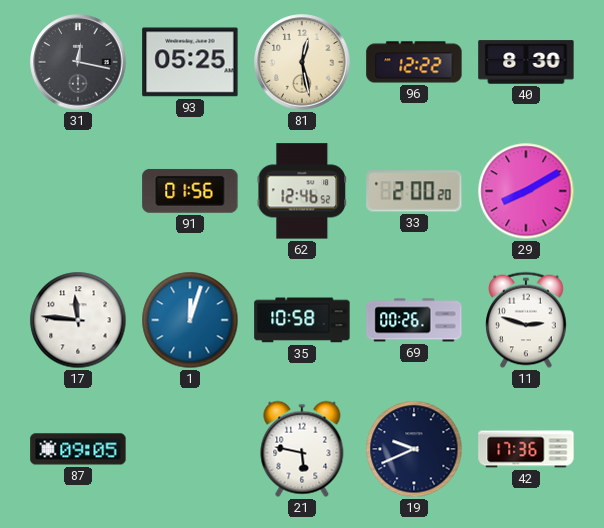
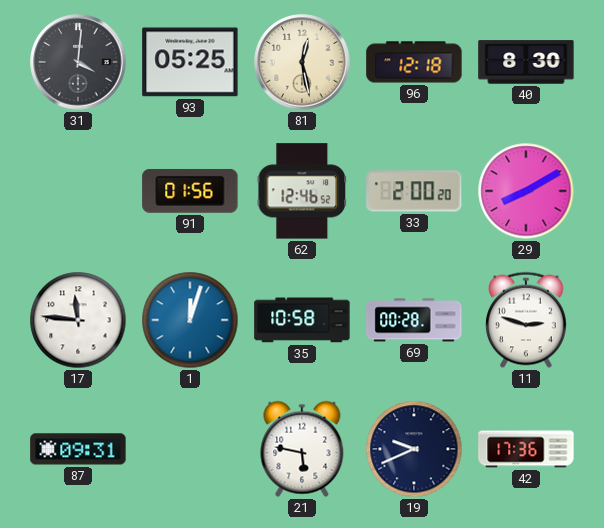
31: 12:17 -> 4:01
96: 12:22 -> 12:18
69: 00:26 -> 00:28
87: 09:05 -> 09:31
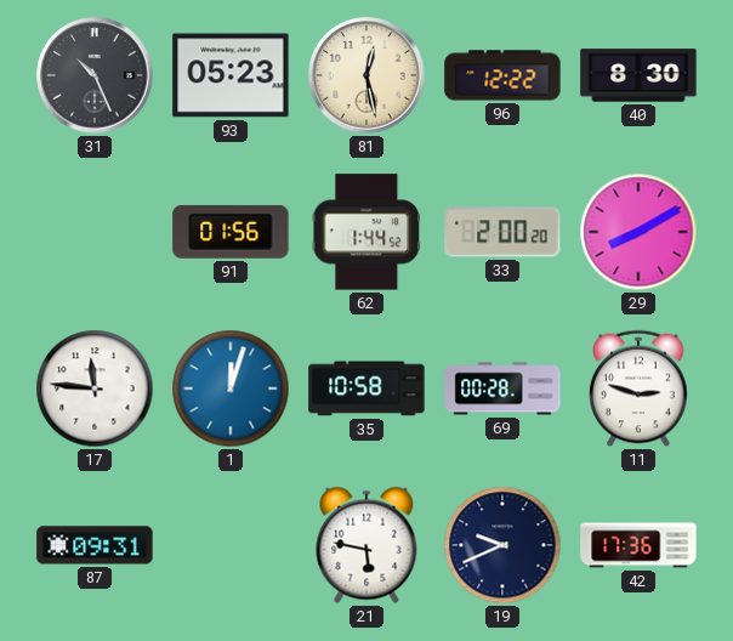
31: 4:01 -> 10:26
93: 05:25 -> 05:23
96: 12:18 -> 12:22
62: 12:46 -> 1:44
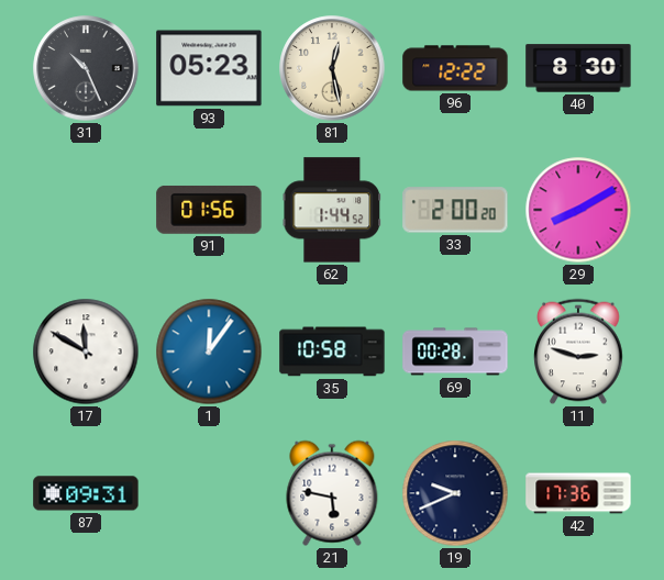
17: 11:46 -> 11:50
1: 12:03 -> 12:06
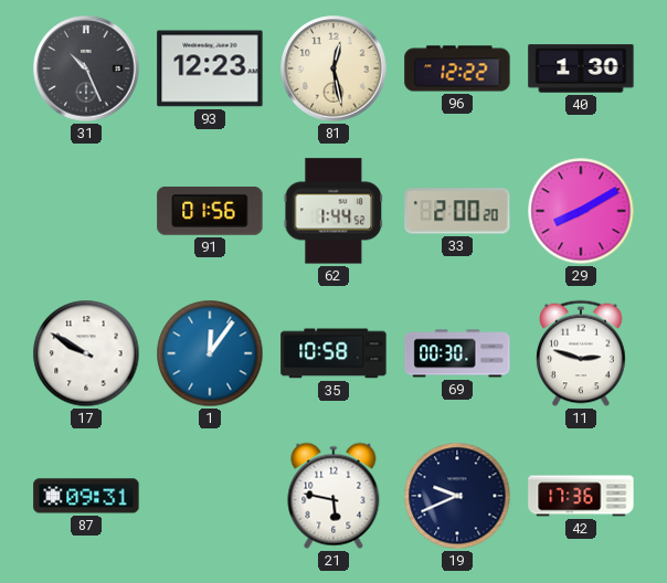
93: 05:23 -> 12:23
40: 8:30 -> 1:30
17: 11:50 -> 9:50
69: 00:28 -> 00:30
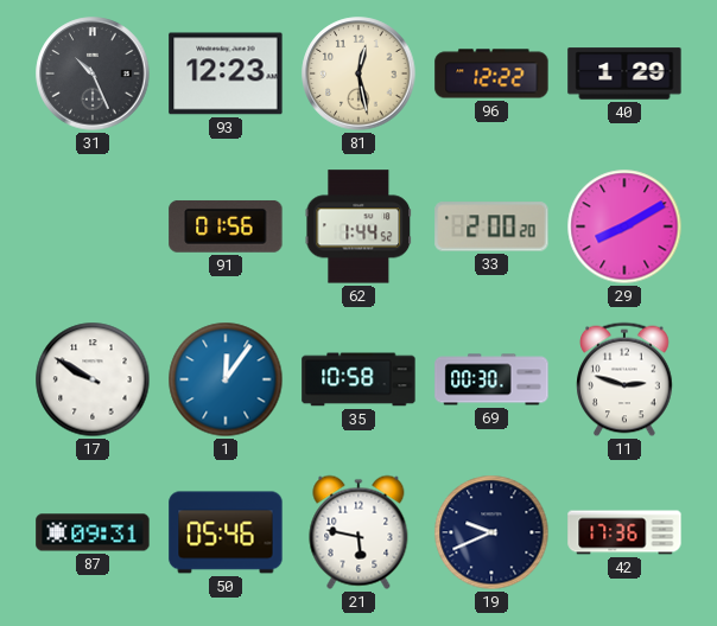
40: 1:30 -> 1:29
50: none -> 05:46
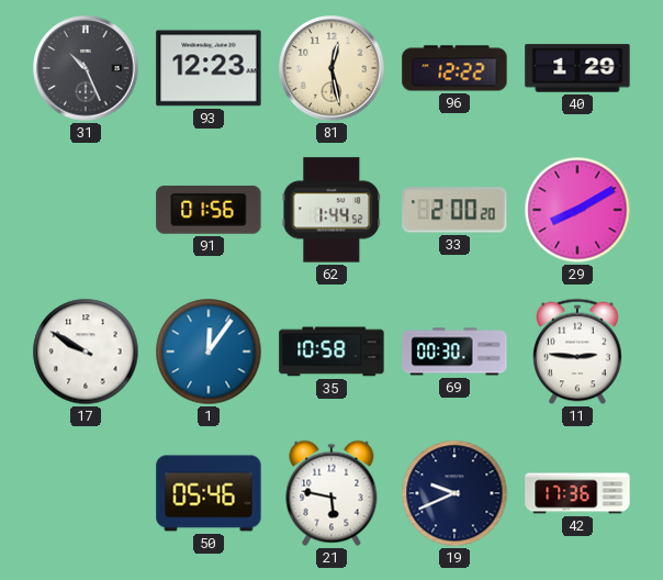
11: 2:48 -> 2:46
87: 09:31 -> none
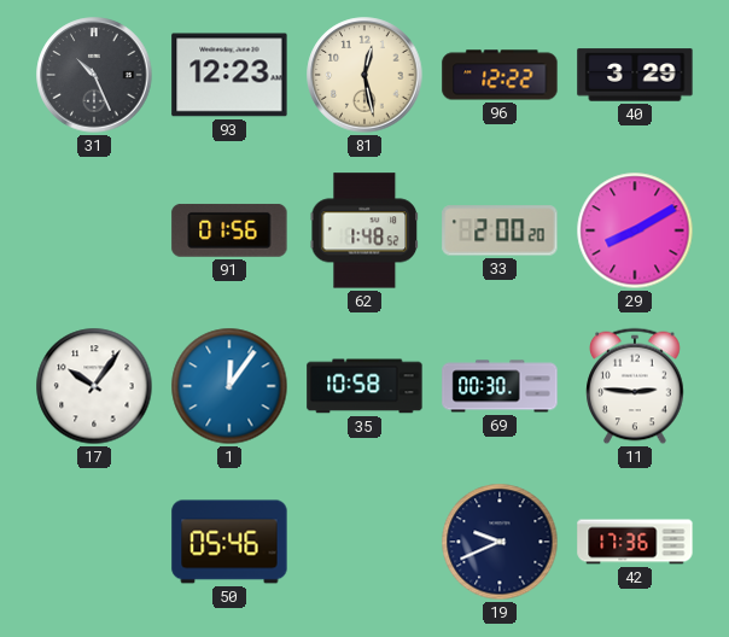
40: 1:29 -> 3:29
62: 1:44 -> 1:48
17: 9:50 -> 10:06
21: 5:47 -> none
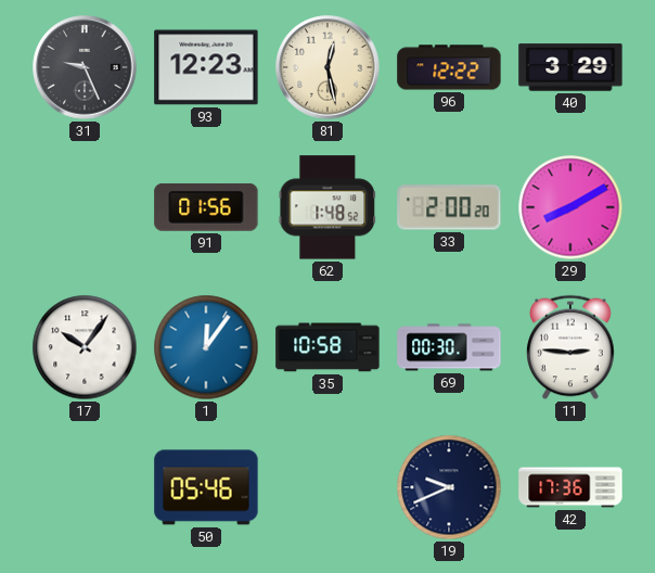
31: 10:26 -> 9:26
